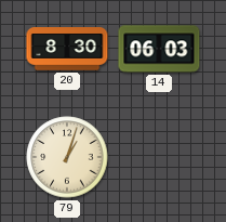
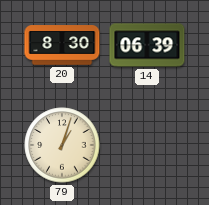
14: 06:03 -> 06:39
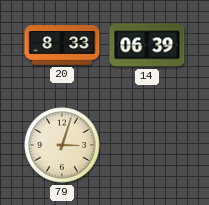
20: 8:30 -> 8:33
79: 1:03 -> 3:03
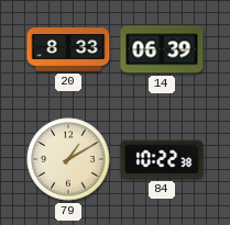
79: 3:03 -> 1:10
84: none -> 10:22
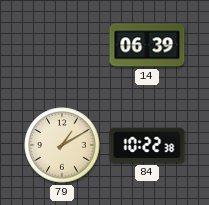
20: 8:33 -> none
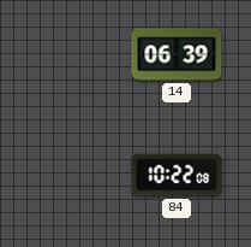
79: 1:10 -> none
84: 10:22:38 -> 10:22:08
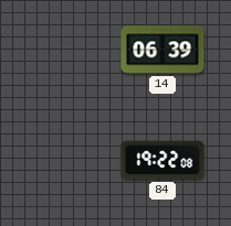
84: 10:22 -> 19:22
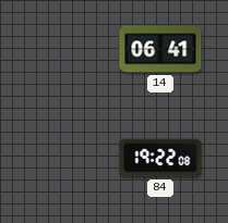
14: 06:39 -> 06:41
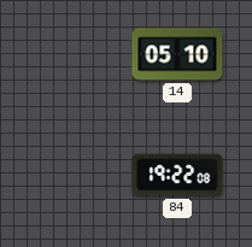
14: 06:41 -> 05:10
